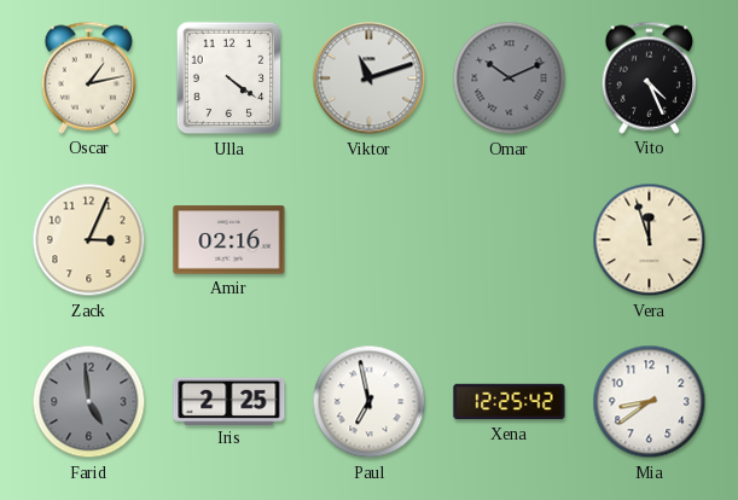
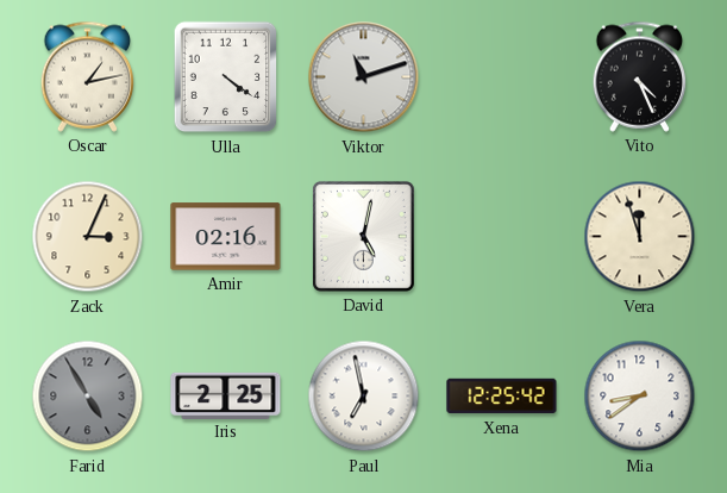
Omar: 10:11 -> none
David: none -> 5:02
Farid: 4:59 -> 4:55
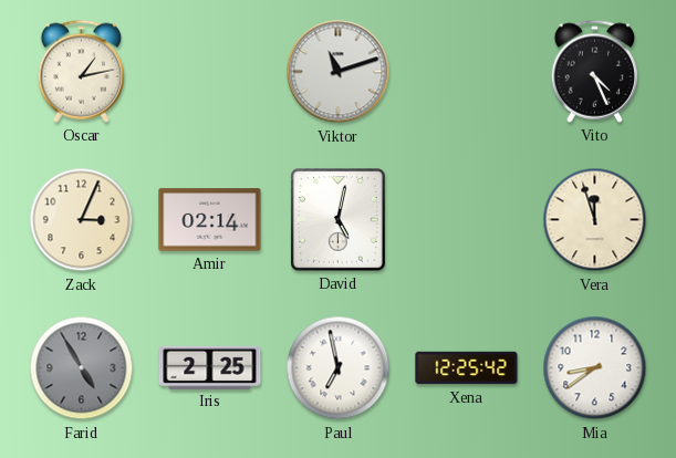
Ulla: 4:21 -> none
Amir: 02:16 -> 02:14
